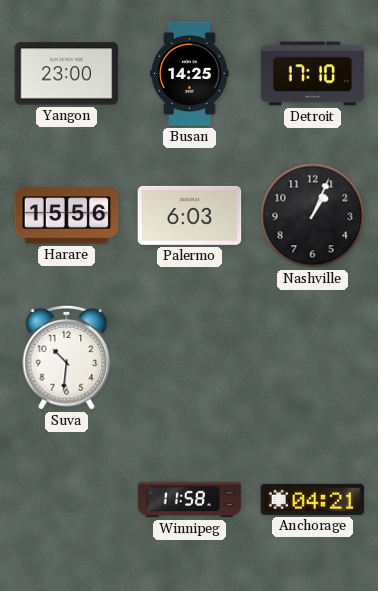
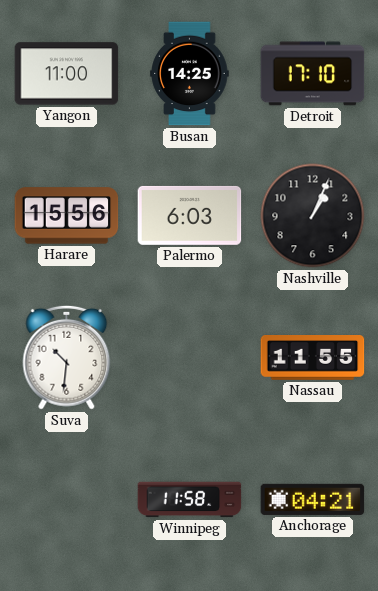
Yangon: 23:00 -> 11:00
Nassau: none -> 11:55
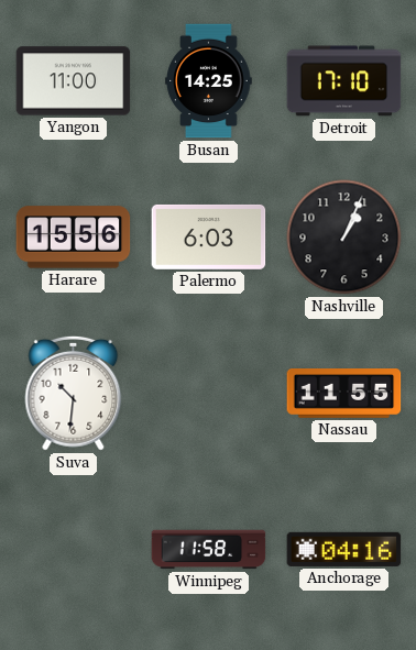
Anchorage: 04:21 -> 04:16
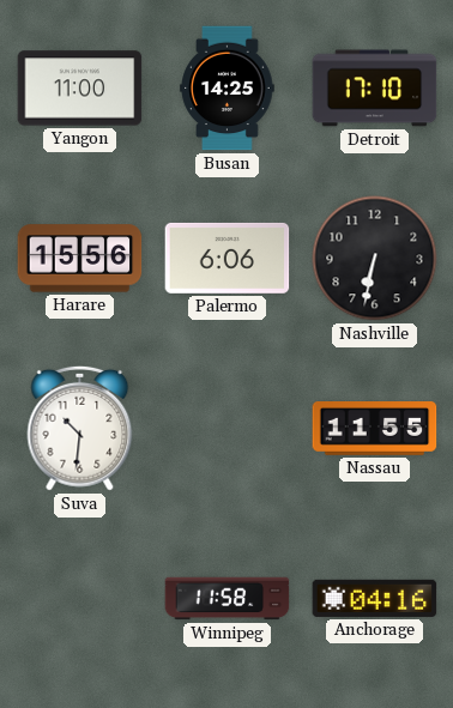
Palermo: 6:03 -> 6:06
Nashville: 1:04 -> 6:32
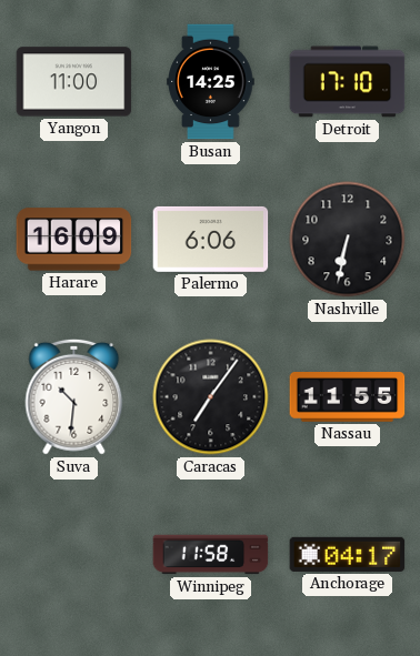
Harare: 15:56 -> 16:09
Caracas: none -> 7:06
Anchorage: 04:16 -> 04:17
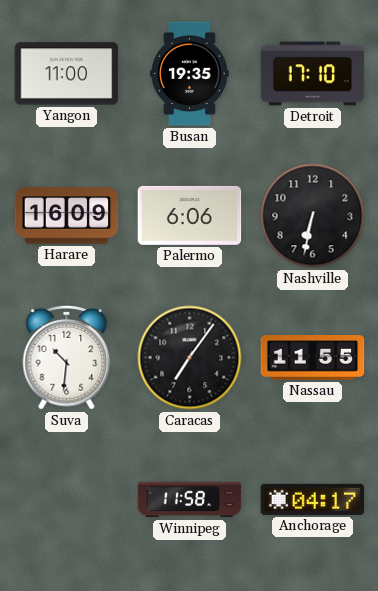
Busan: 14:25 -> 19:35
